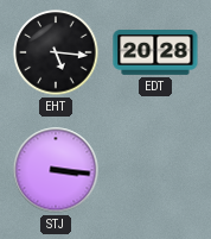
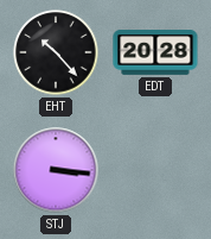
EHT: 5:16 -> 10:23
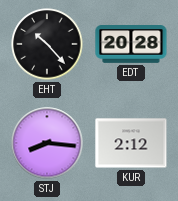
STJ: 3:16 -> 8:16
KUR: none -> 2:12
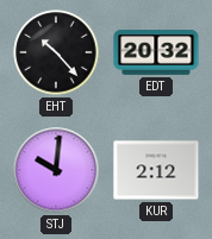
EDT: 20:28 -> 20:32
STJ: 8:16 -> 10:01
